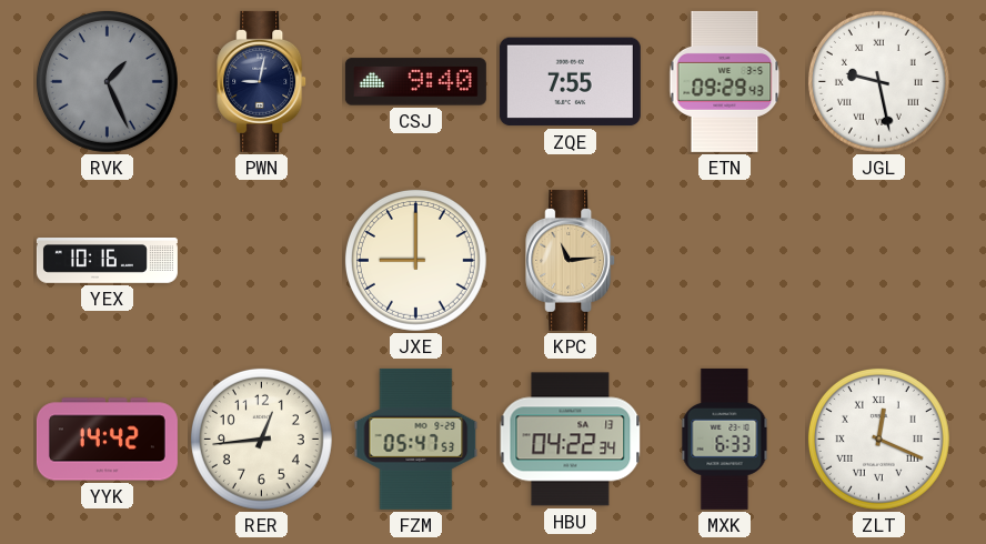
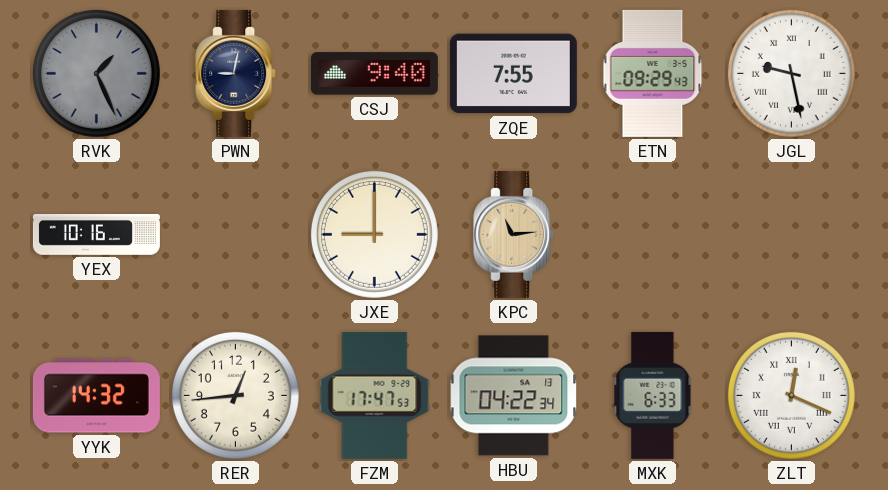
YYK: 14:42 -> 14:32
FZM: 05:47 -> 17:47
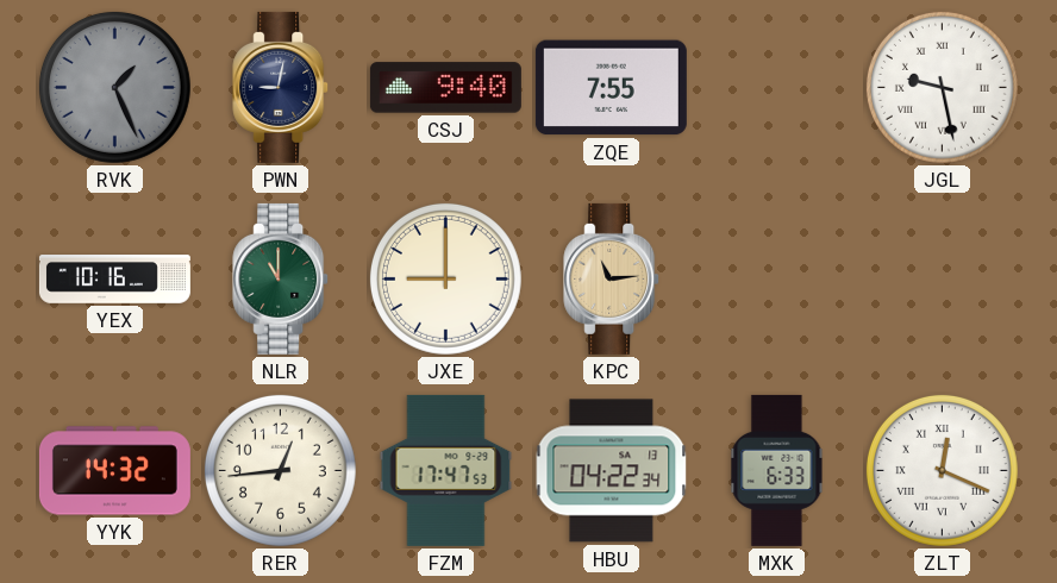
ETN: 09:29 -> none
NLR: none -> 11:00
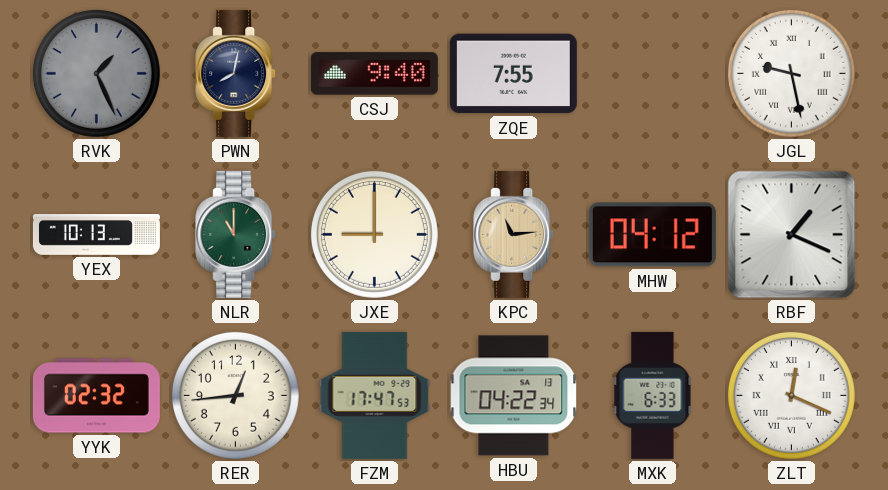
PWN: 9:02 -> 8:02
YEX: 10:16 -> 10:13
MHW: none -> 04:12
RBF: none -> 1:19
YYK: 14:32 -> 02:32
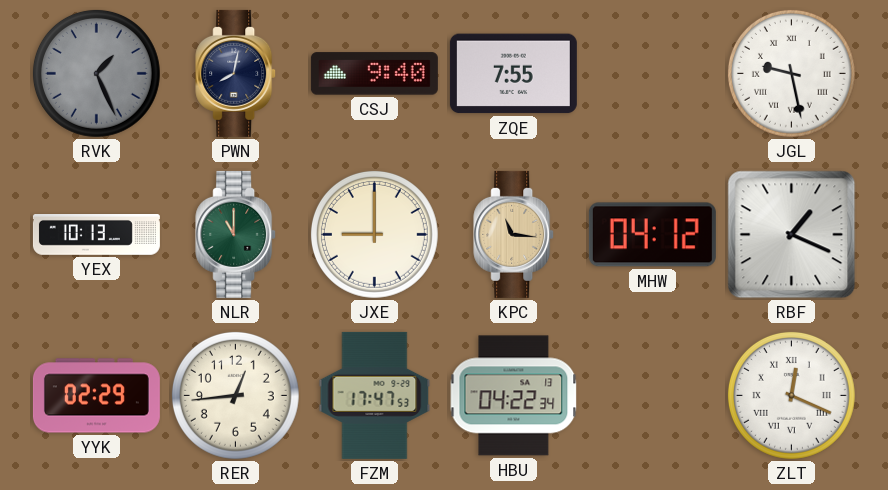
KPC: 11:14 -> 11:16
YYK: 02:32 -> 02:29
MXK: 6:33 -> none
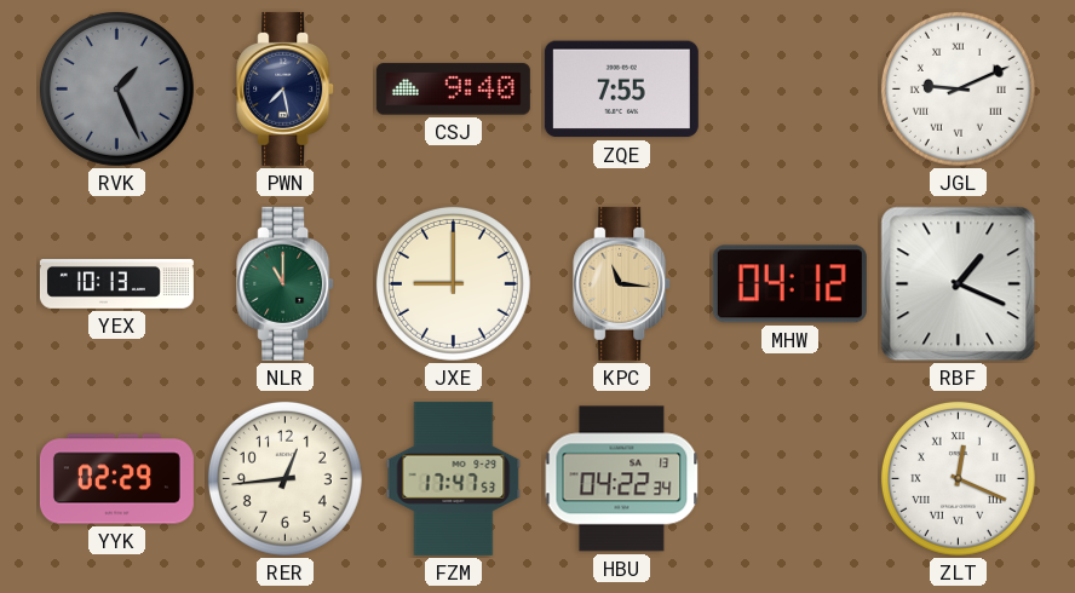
PWN: 8:02 -> 7:28
JGL: 9:28 -> 9:11
